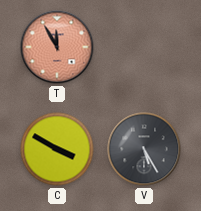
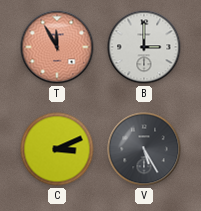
B: none -> 3:00
C: 3:50 -> 3:11
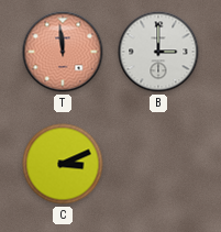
T: 11:55 -> 11:59
V: 5:25 -> none
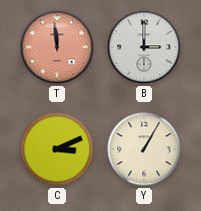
Y: none -> 1:05
